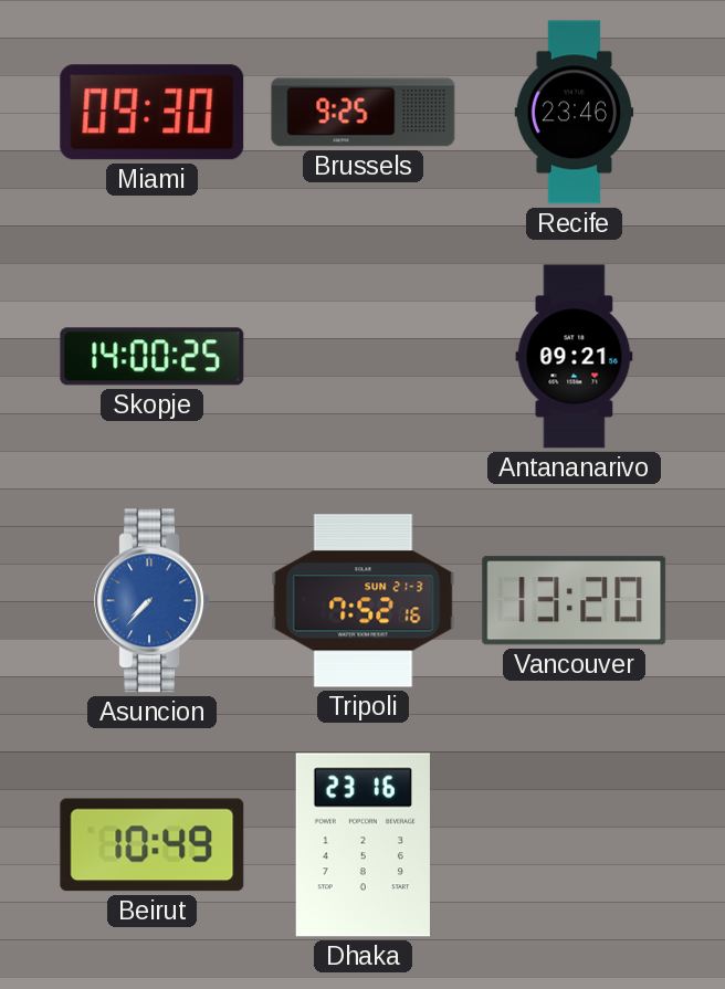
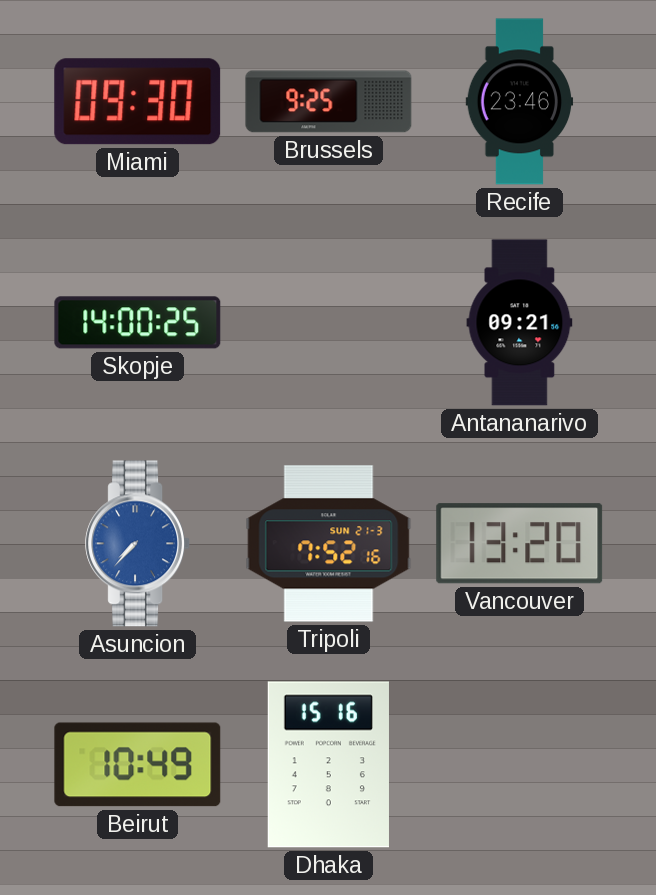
Dhaka: 23:16 -> 15:16
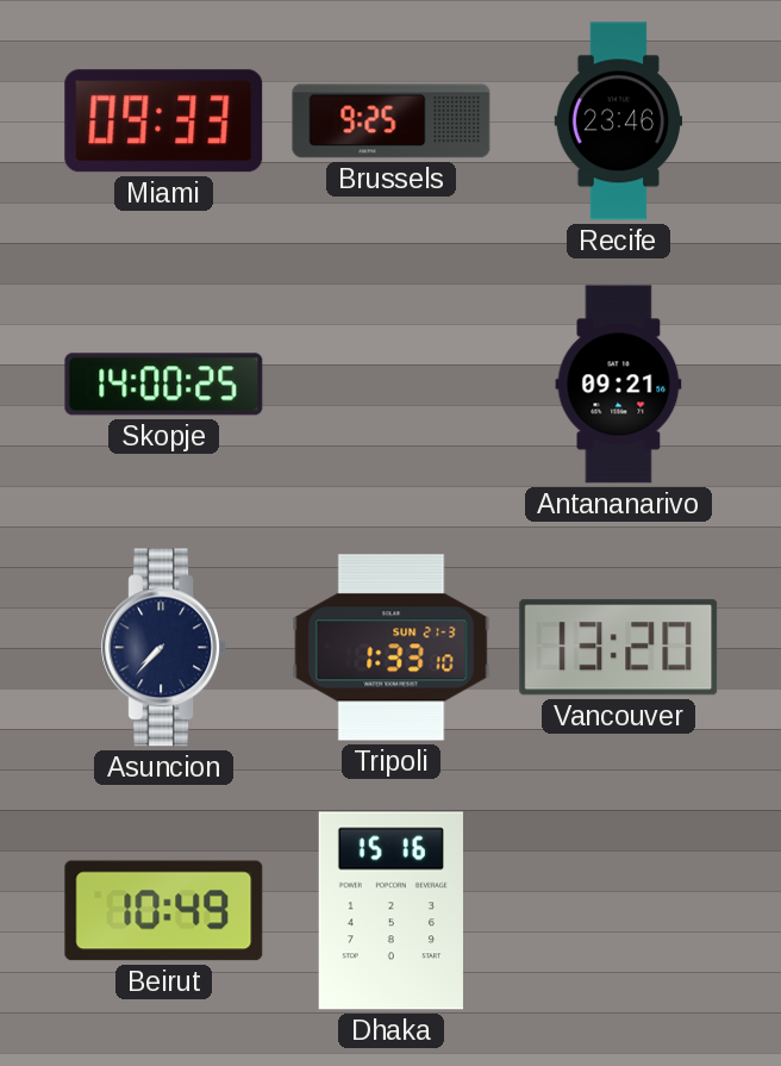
Miami: 09:30 -> 09:33
Asuncion dial: blue -> navy
Tripoli: 7:52 -> 1:33
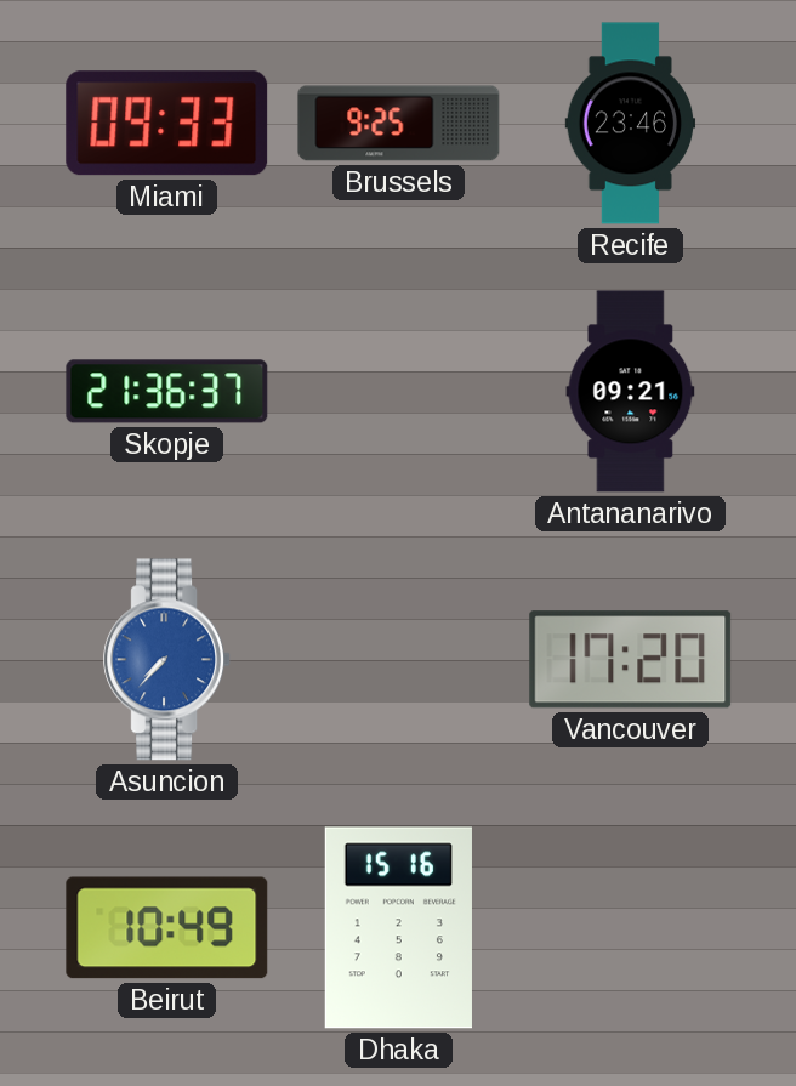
Skopje: 14:00 -> 21:36
Asuncion dial: navy -> blue
Tripoli: 1:33 -> none
Vancouver: 13:20 -> 17:20
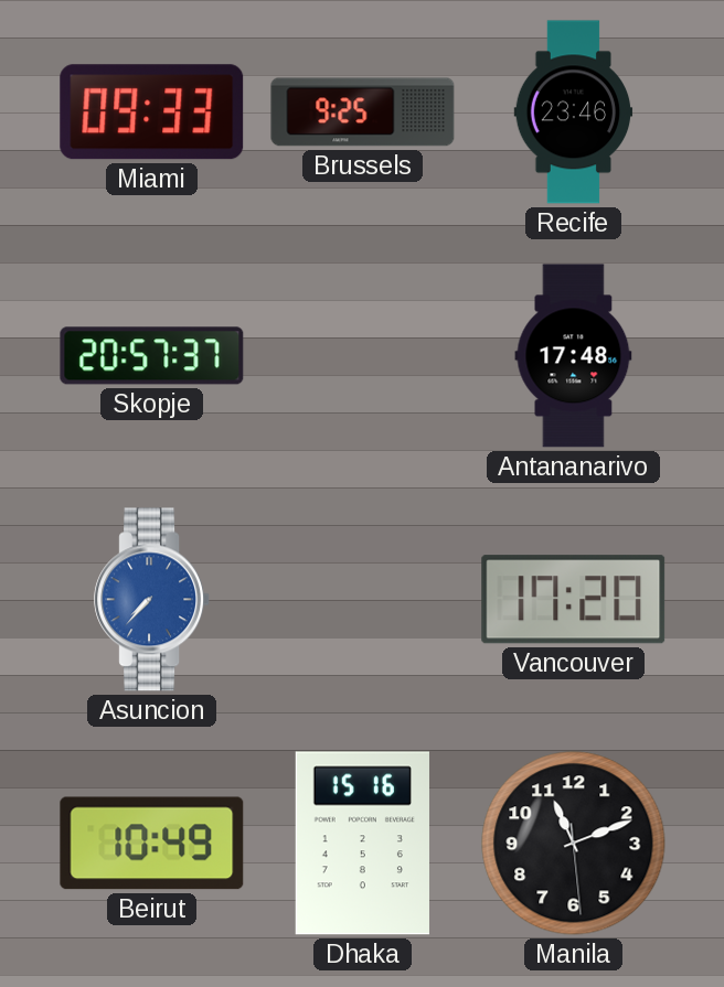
Skopje: 21:36 -> 20:57
Antananarivo: 09:21 -> 17:48
Manila: none -> 11:11
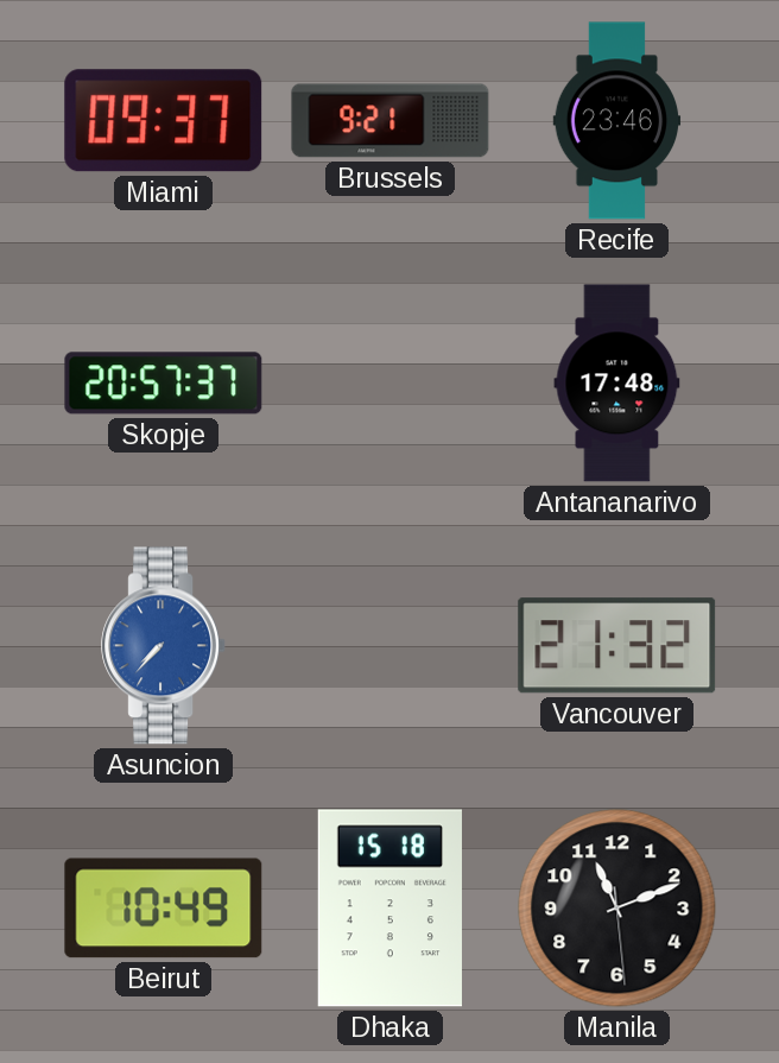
Miami: 09:33 -> 09:37
Brussels: 9:25 -> 9:21
Vancouver: 17:20 -> 21:32
Dhaka: 15:16 -> 15:18
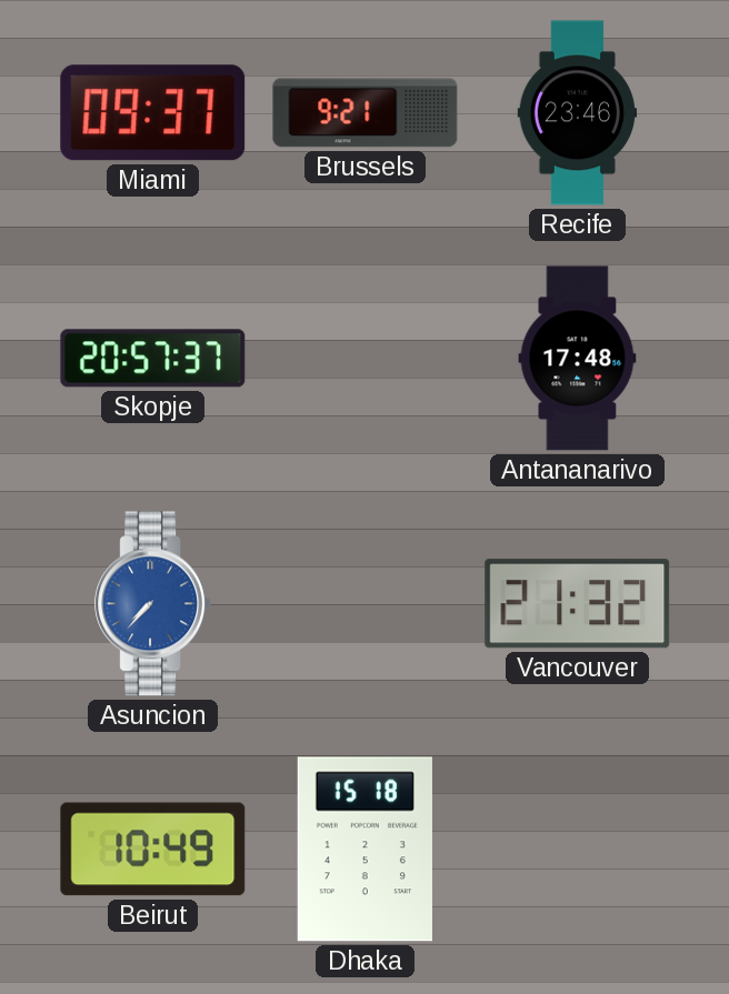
Manila: 11:11 -> none
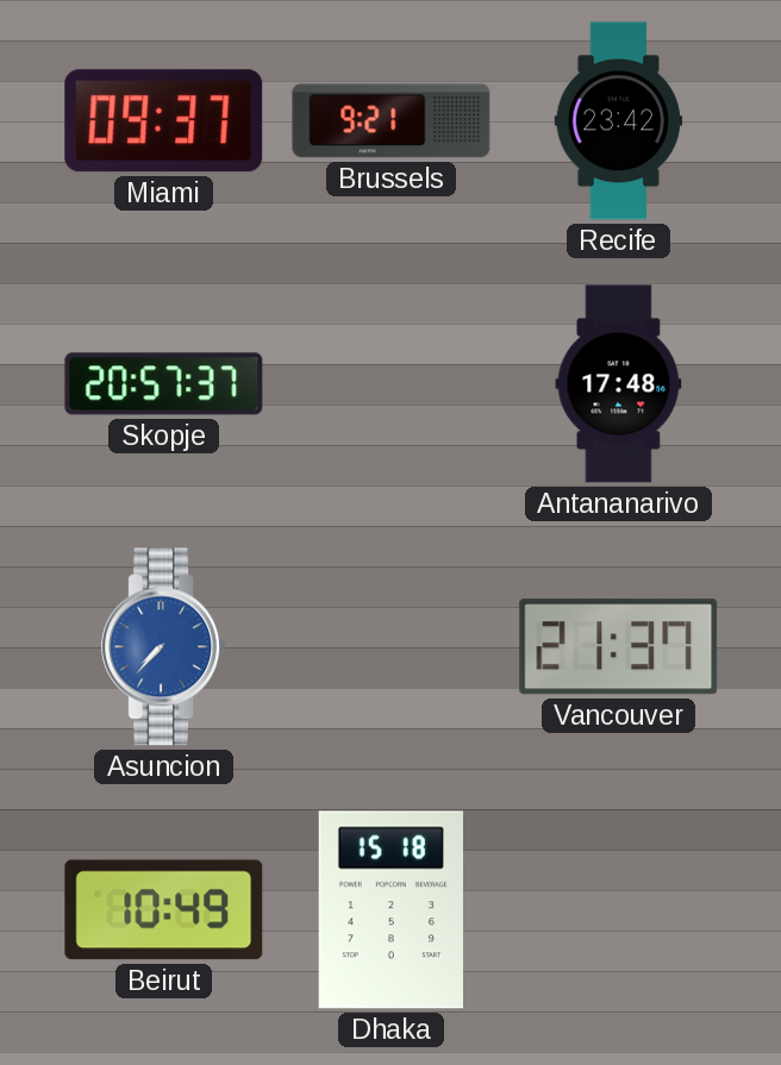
Recife: 23:46 -> 23:42
Vancouver: 21:32 -> 21:37
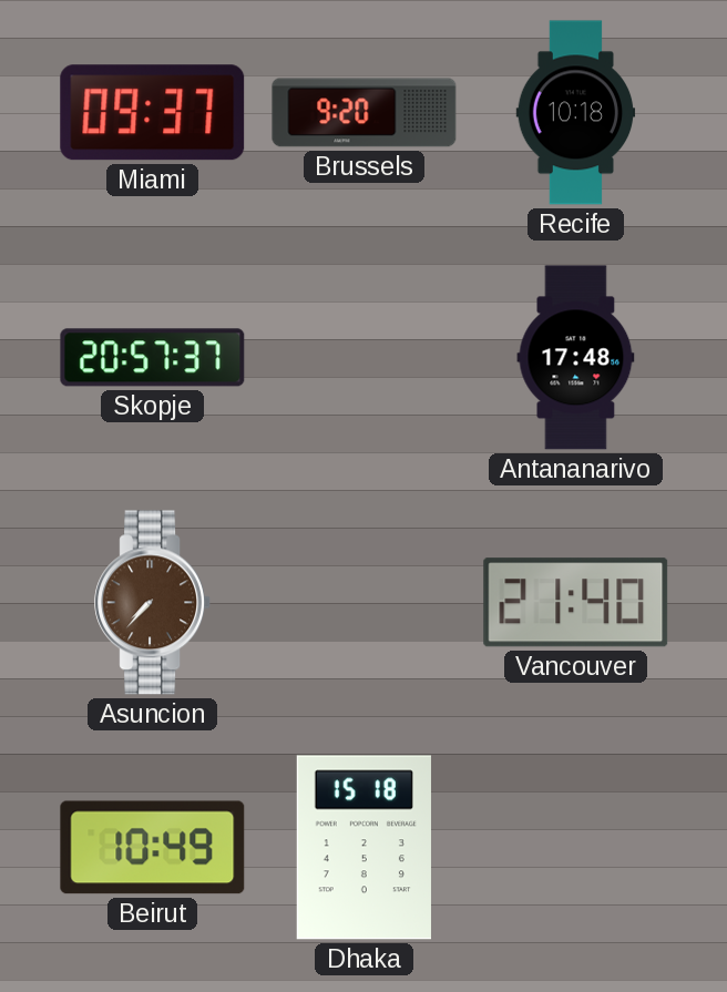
Brussels: 9:21 -> 9:20
Recife: 23:42 -> 10:18
Asuncion dial: blue -> brown
Vancouver: 21:37 -> 21:40
